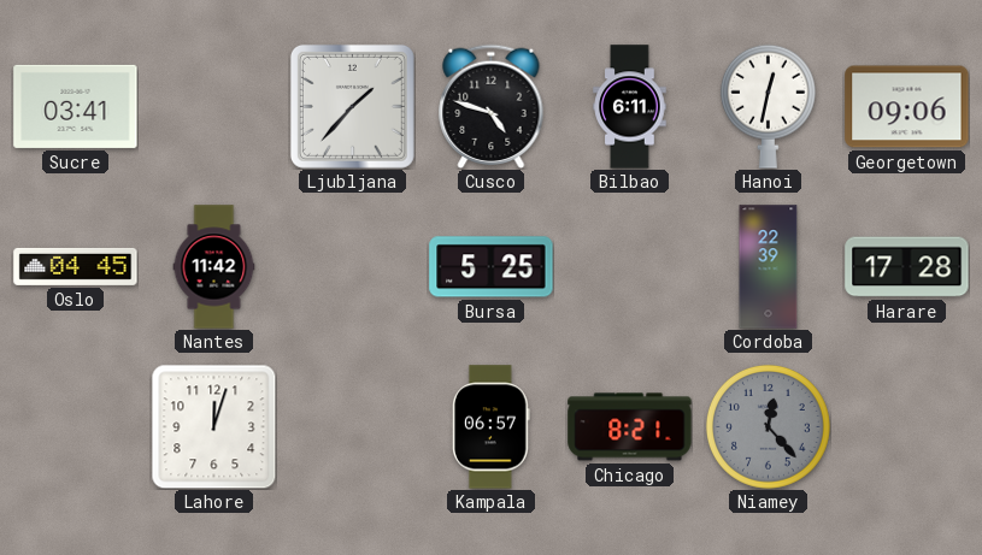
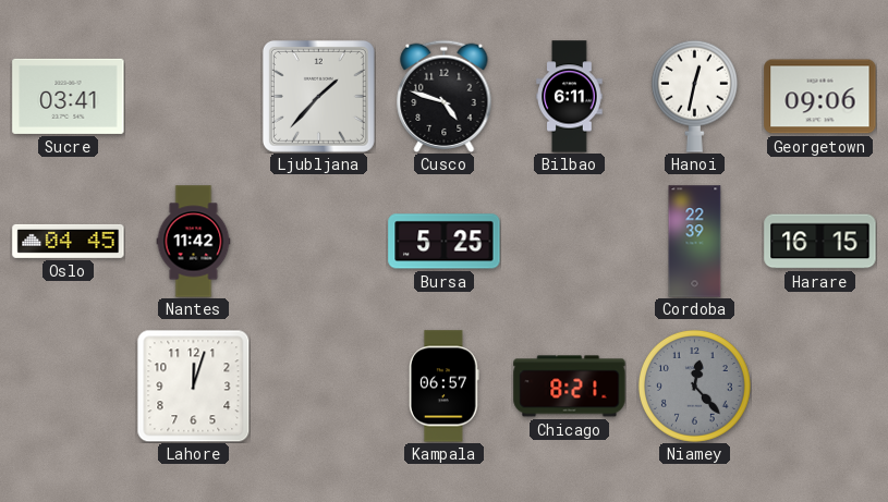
Harare: 17:28 -> 16:15
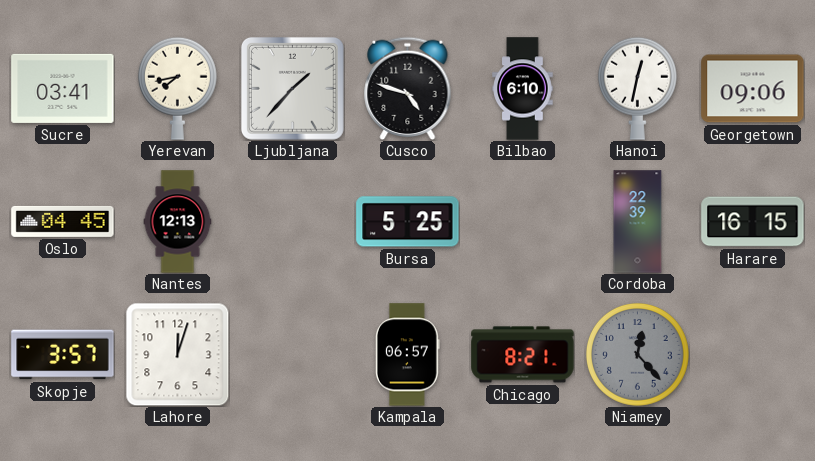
Yerevan: none -> 7:43
Bilbao: 6:11 -> 6:10
Nantes: 11:42 -> 12:13
Skopje: none -> 3:57
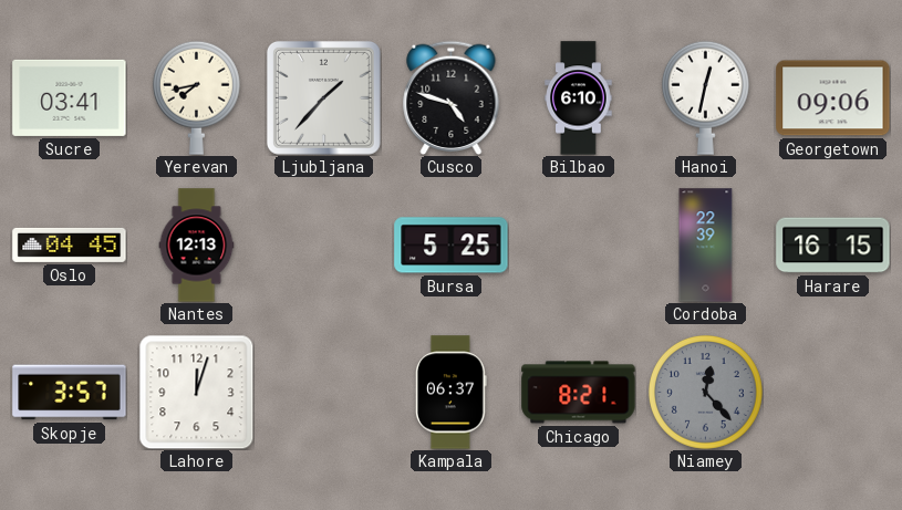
Kampala: 06:57 -> 06:37
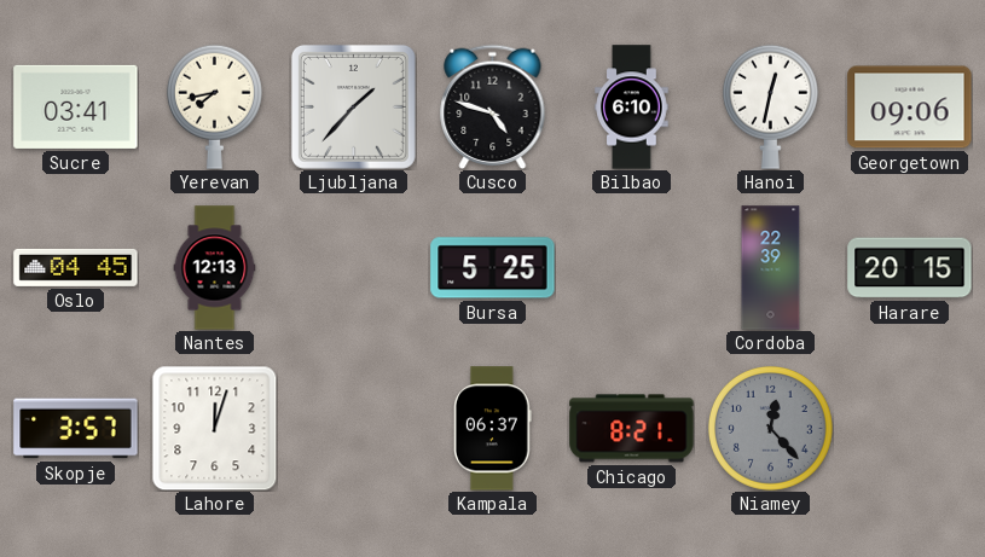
Harare: 16:15 -> 20:15
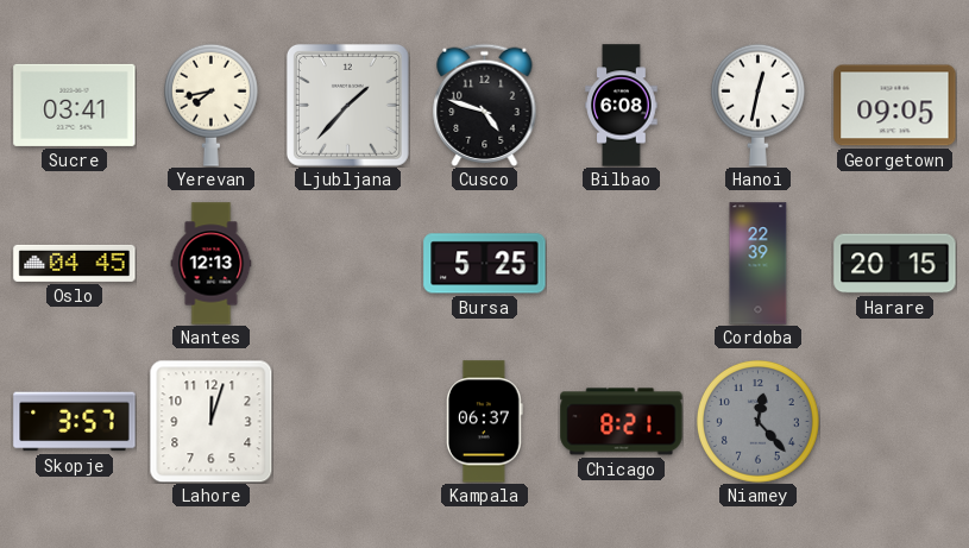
Bilbao: 6:10 -> 6:08
Georgetown: 09:06 -> 09:05
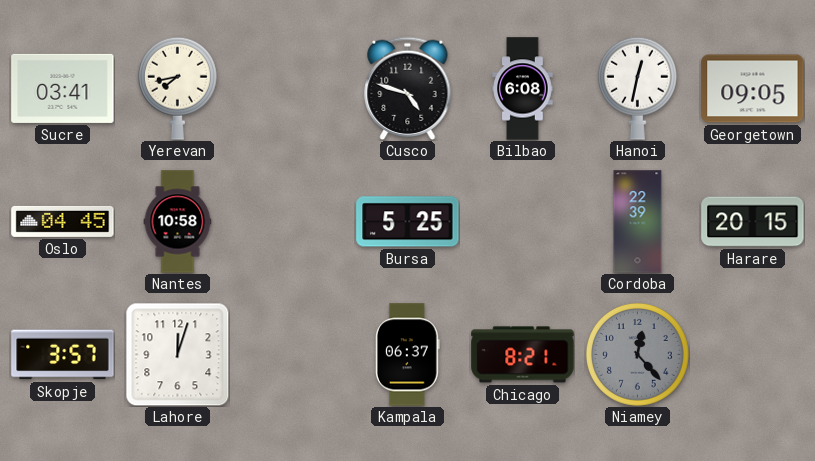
Ljubljana: 1:37 -> none
Nantes: 12:13 -> 10:58
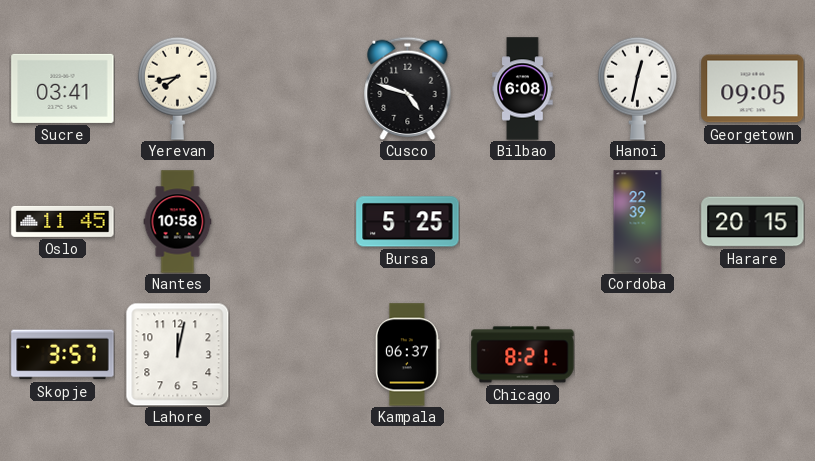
Oslo: 04:45 -> 11:45
Lahore: 12:03 -> 12:02
Niamey: 12:23 -> none
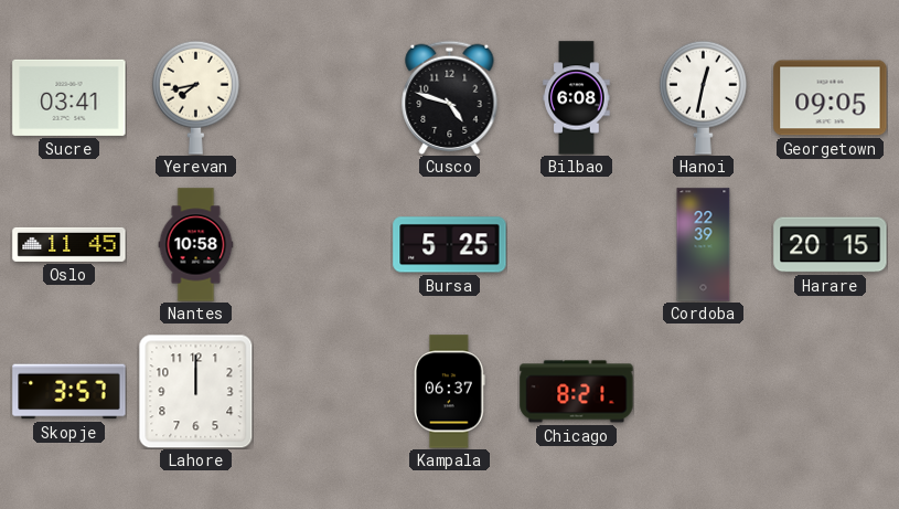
Lahore: 12:02 -> 12:00
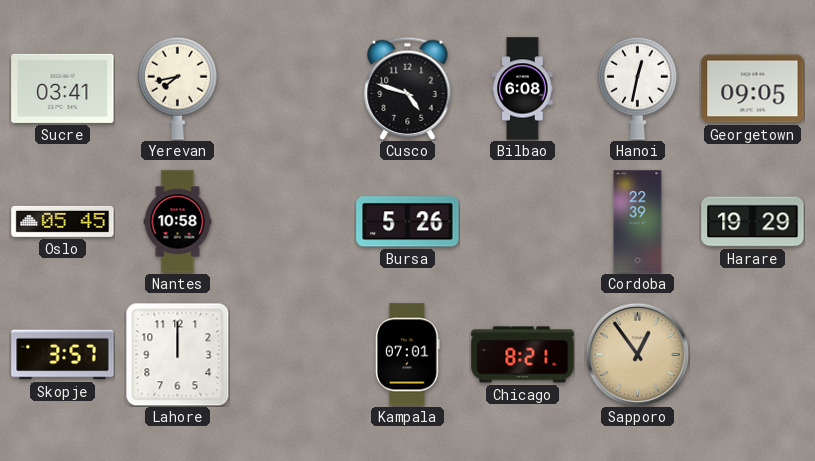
Oslo: 11:45 -> 05:45
Bursa: 5:25 -> 5:26
Harare: 20:15 -> 19:29
Kampala: 06:37 -> 07:01
Sapporo: none -> 12:54
